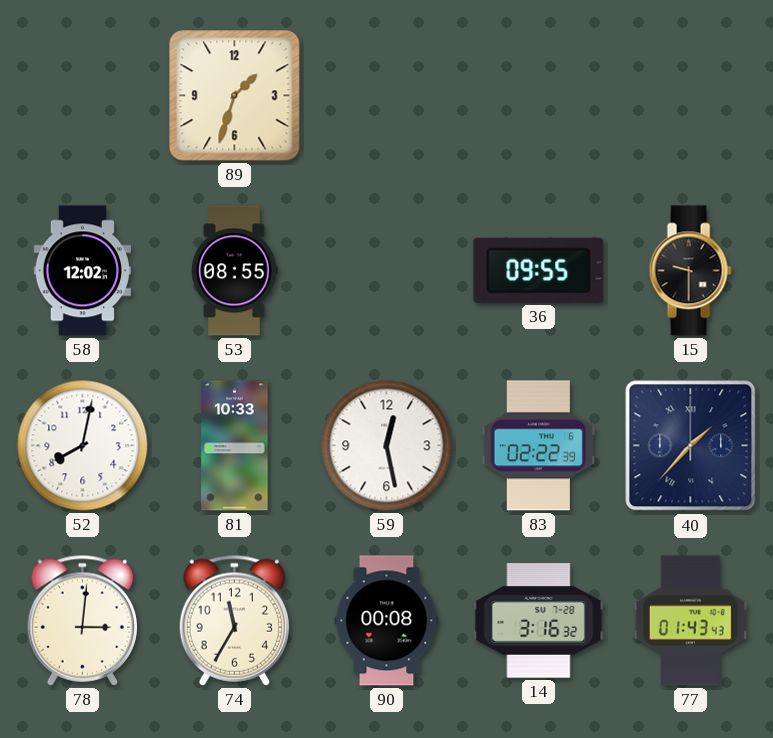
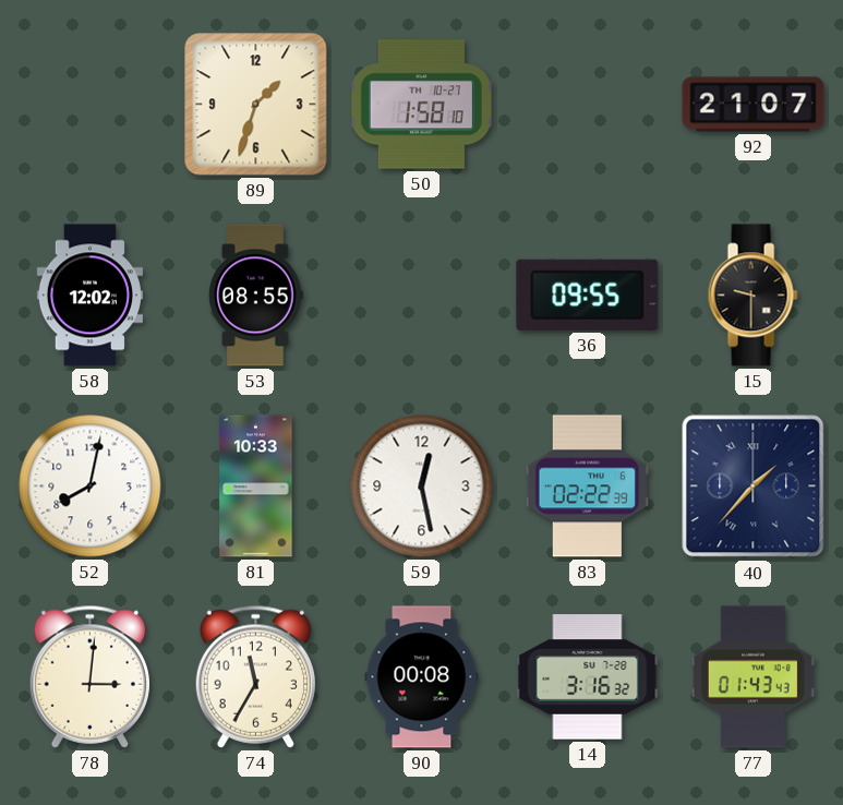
50: none -> 1:58
92: none -> 21:07
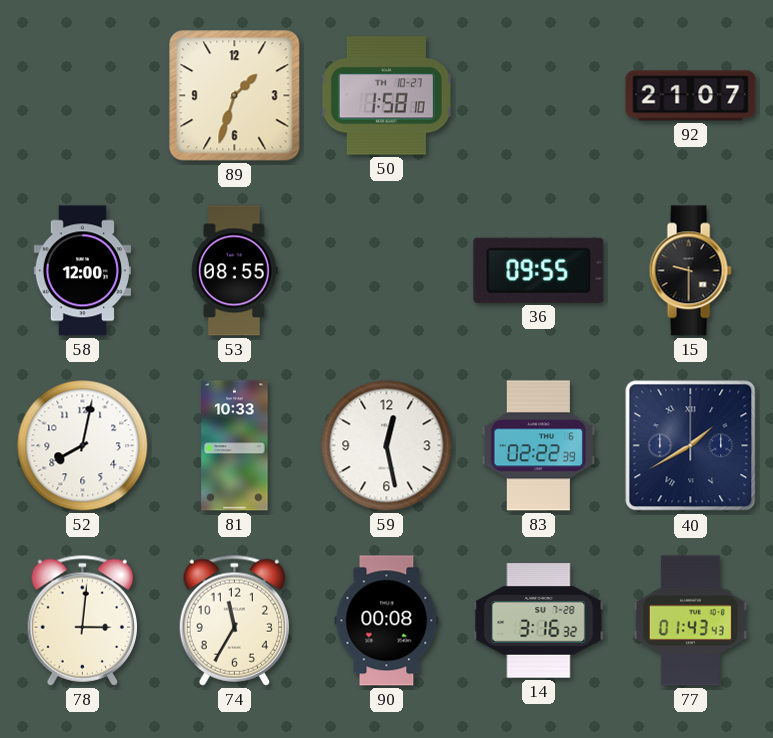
58: 12:02 -> 12:00
40: 1:37 -> 1:40
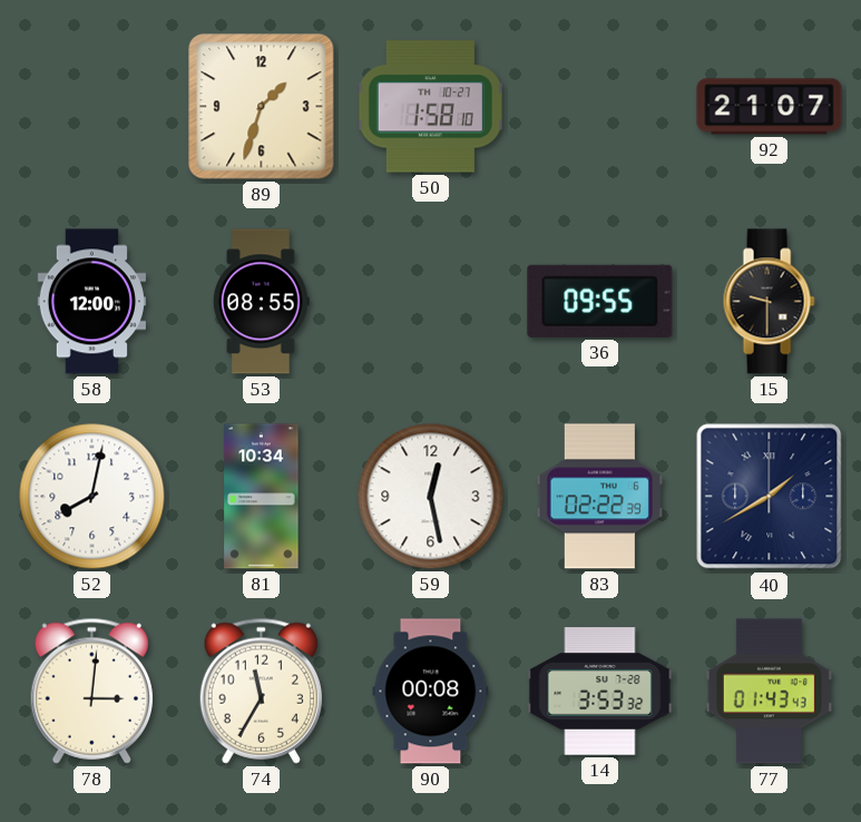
81: 10:33 -> 10:34
14: 3:16 -> 3:53
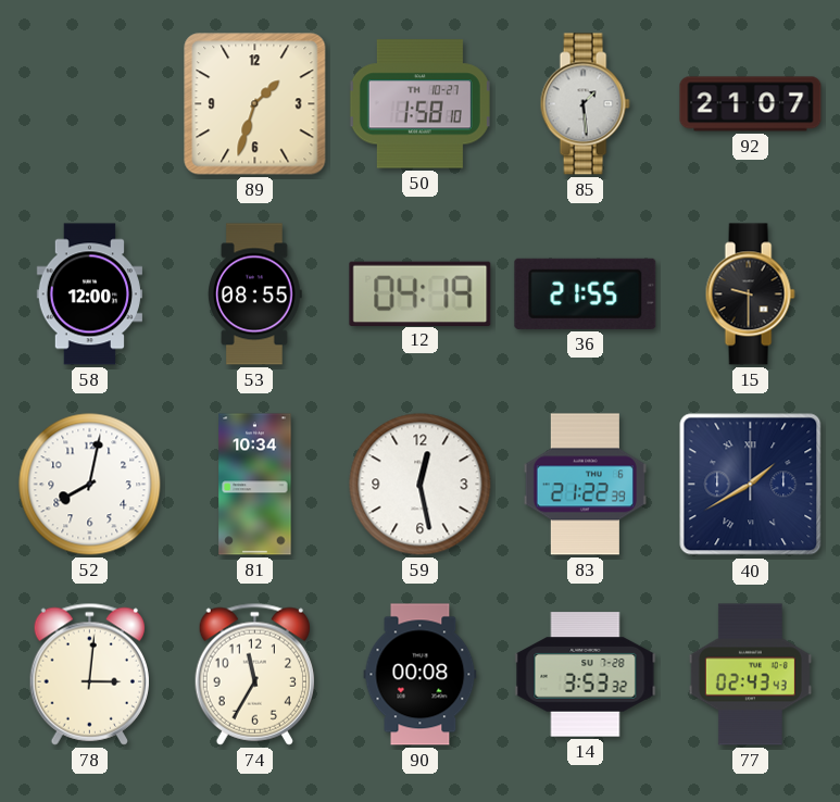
85: none -> 1:29
12: none -> 04:19
36: 09:55 -> 21:55
83: 02:22 -> 21:22
77: 01:43 -> 02:43
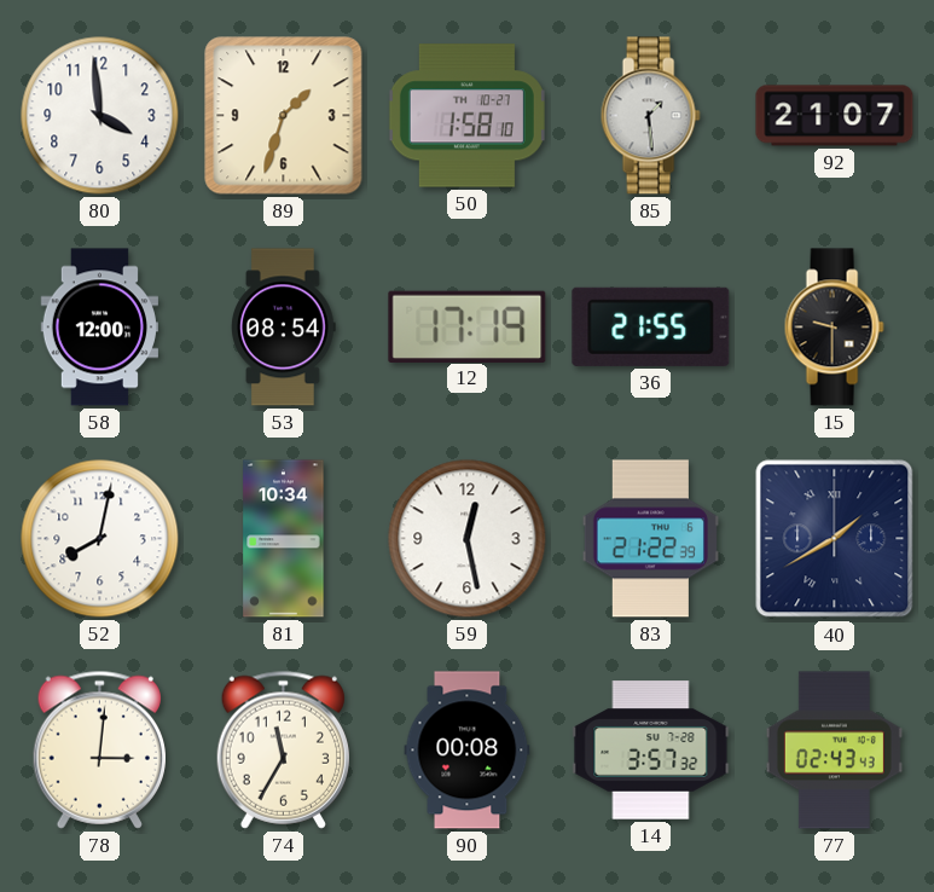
80: none -> 3:59
53: 08:55 -> 08:54
12: 04:19 -> 17:19
14: 3:53 -> 3:57
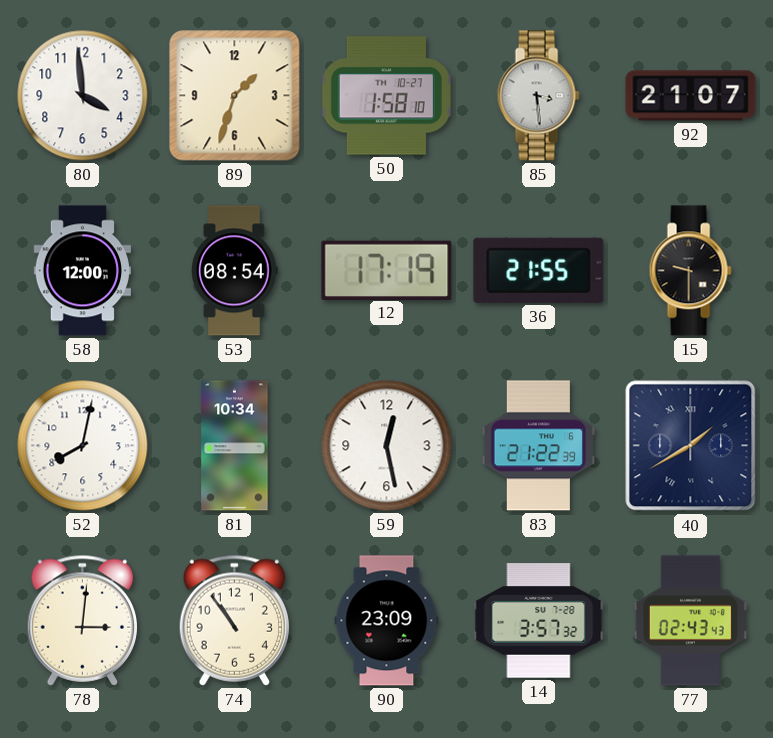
85: 1:29 -> 3:29
74: 11:35 -> 10:54
90: 00:08 -> 23:09
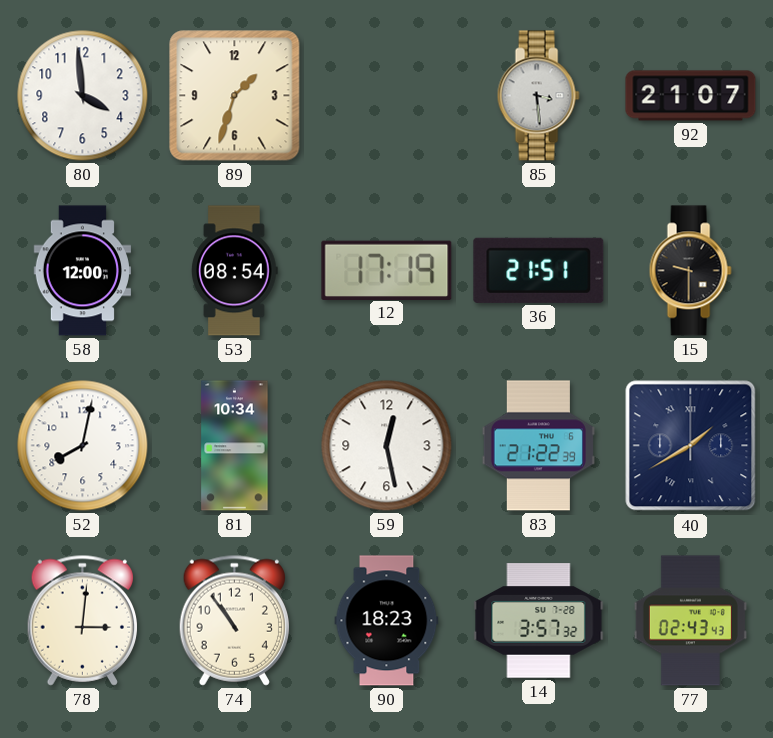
50: 1:58 -> none
36: 21:55 -> 21:51
90: 23:09 -> 18:23
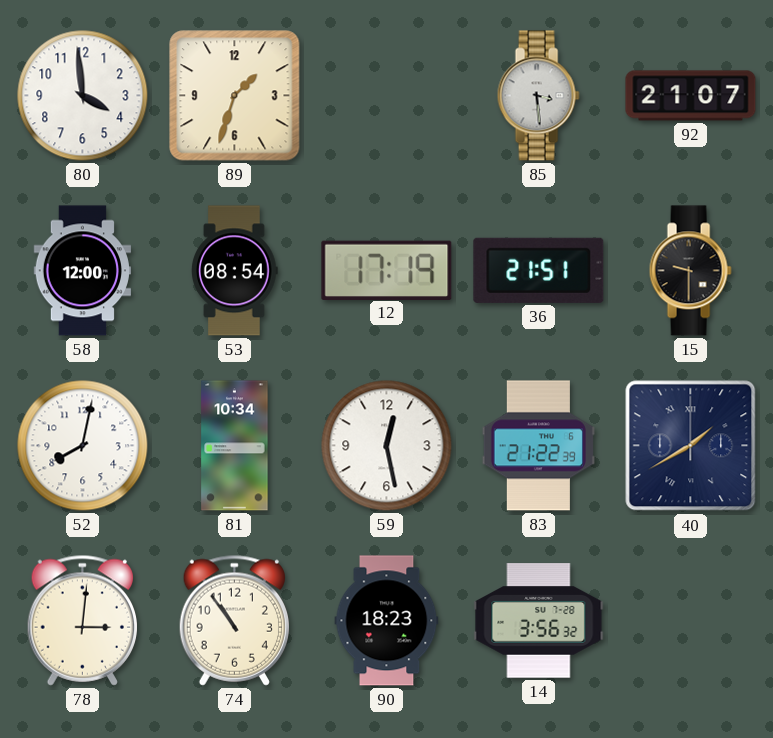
14: 3:57 -> 3:56
77: 02:43 -> none
